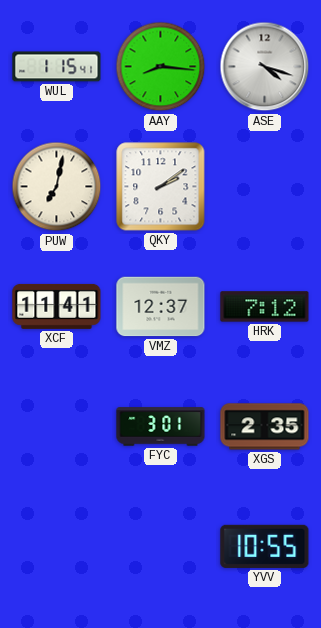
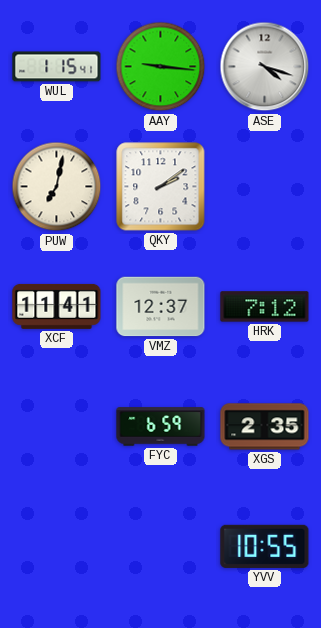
AAY: 8:16 -> 9:16
FYC: 3:01 -> 6:59
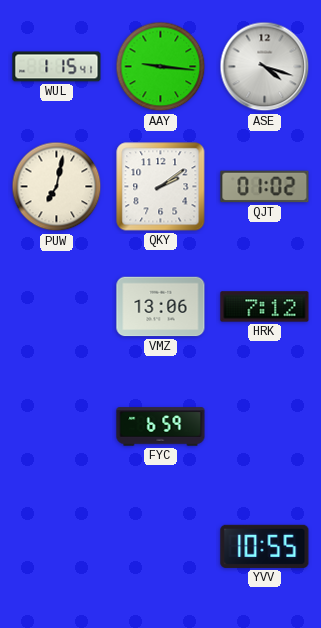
QJT: none -> 01:02
XCF: 11:41 -> none
VMZ: 12:37 -> 13:06
XGS: 2:35 -> none
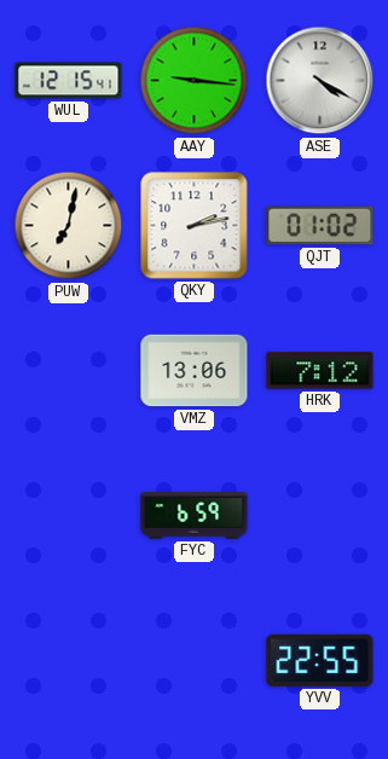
WUL: 1:15 -> 12:15
ASE: 4:18 -> 4:20
QKY: 2:09 -> 2:13
YVV: 10:55 -> 22:55
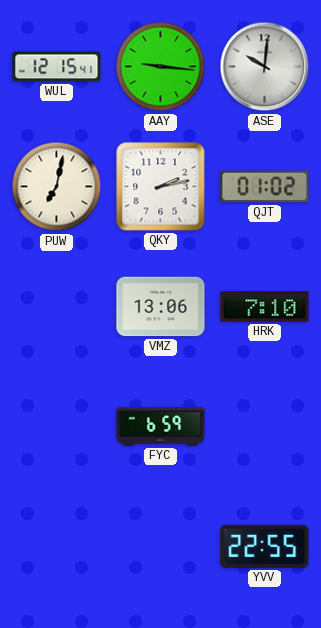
ASE: 4:20 -> 10:01
HRK: 7:12 -> 7:10
